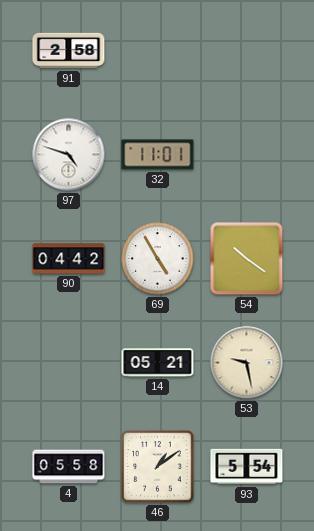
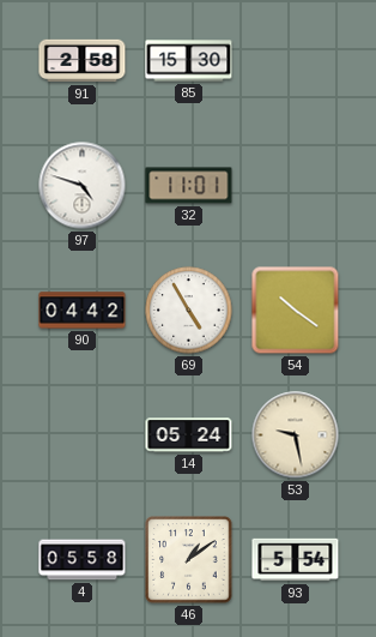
85: none -> 15:30
14: 05:21 -> 05:24
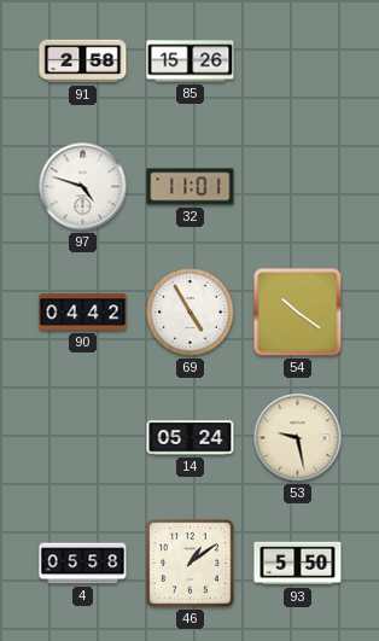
85: 15:30 -> 15:26
93: 5:54 -> 5:50
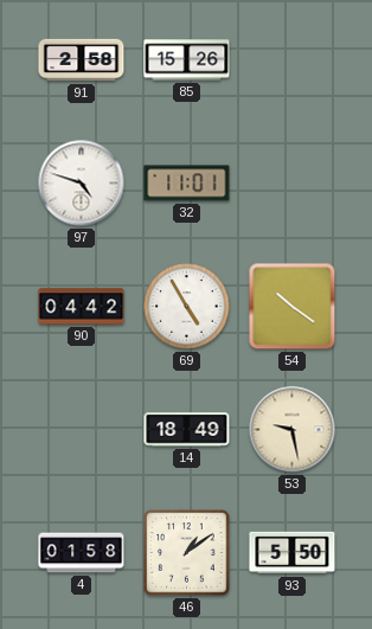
14: 05:24 -> 18:49
4: 05:58 -> 01:58
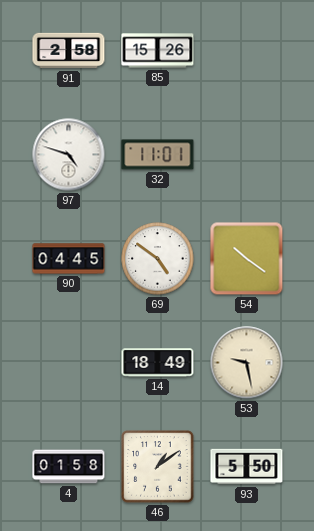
90: 04:42 -> 04:45
69: 4:55 -> 4:51
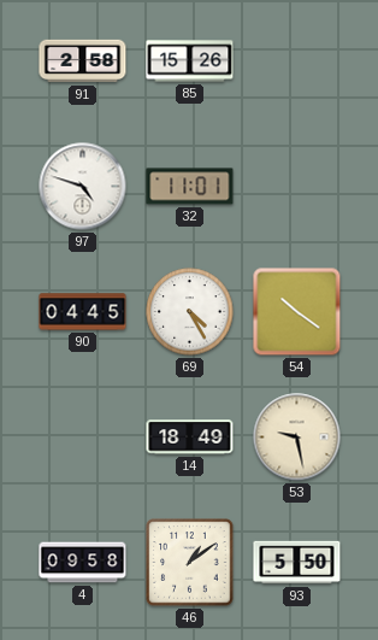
69: 4:51 -> 4:25
4: 01:58 -> 09:58
